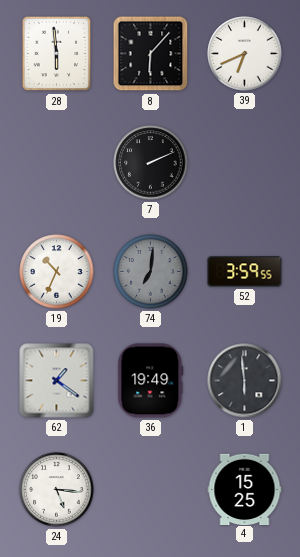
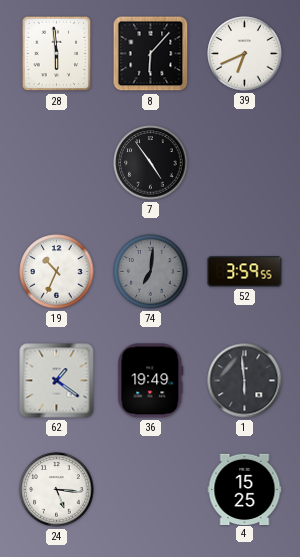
7: 2:11 -> 4:54
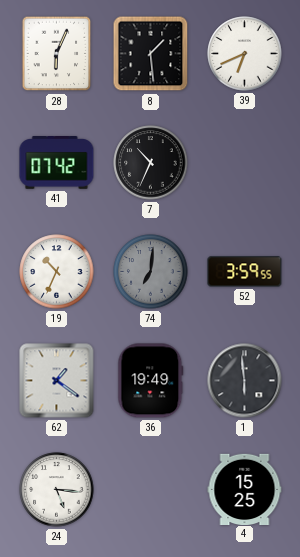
28: 5:59 -> 6:04
8: 6:07 -> 1:29
41: none -> 07:42
7: 4:54 -> 10:34
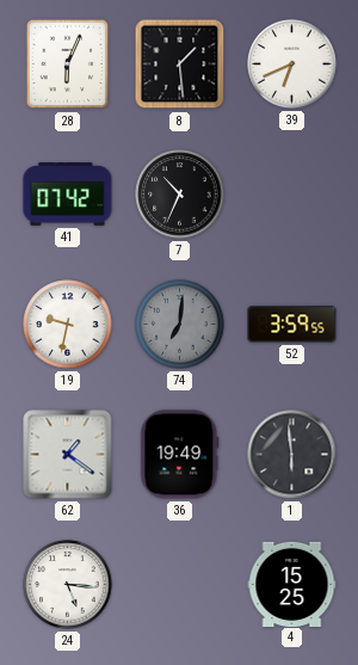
19: 10:34 -> 9:32
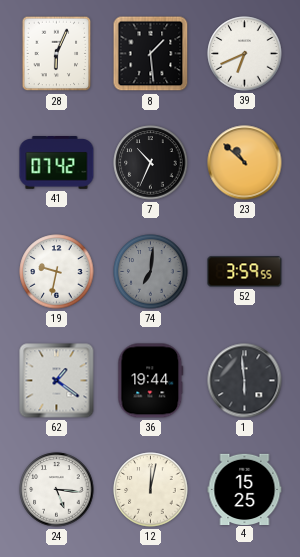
23: none -> 10:52
36: 19:49 -> 19:44
12: none -> 12:02
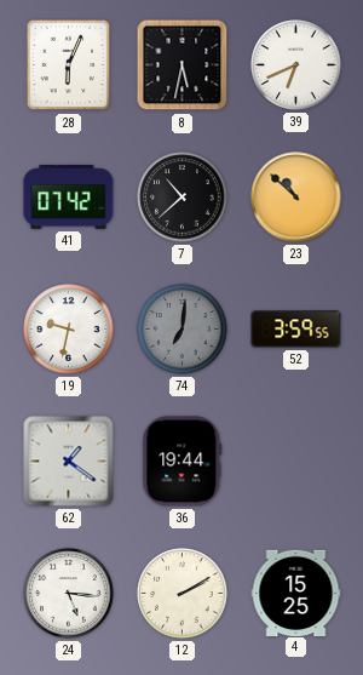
8: 1:29 -> 5:32
7: 10:34 -> 10:38
1: 5:59 -> none
12: 12:02 -> 2:10
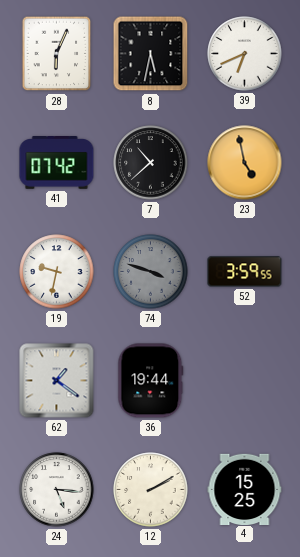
23: 10:52 -> 4:58
74: 7:01 -> 3:48
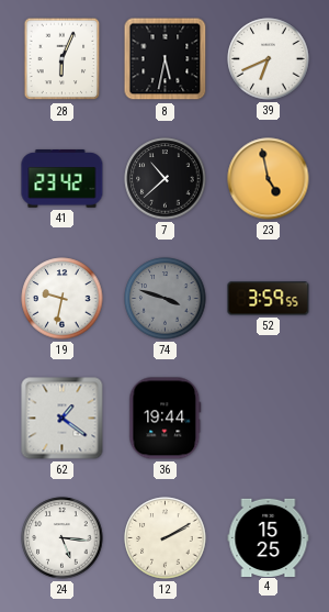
41: 07:42 -> 23:42
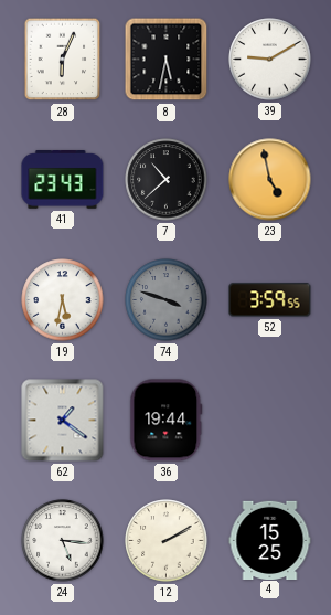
39: 6:41 -> 9:10
41: 23:42 -> 23:43
19: 9:32 -> 5:32
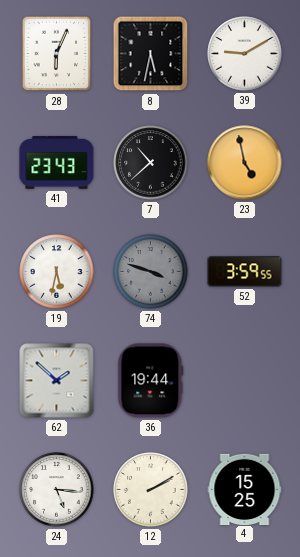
62: 1:21 -> 1:52
